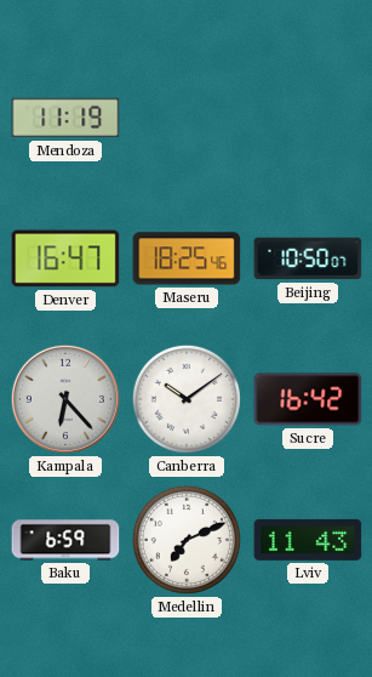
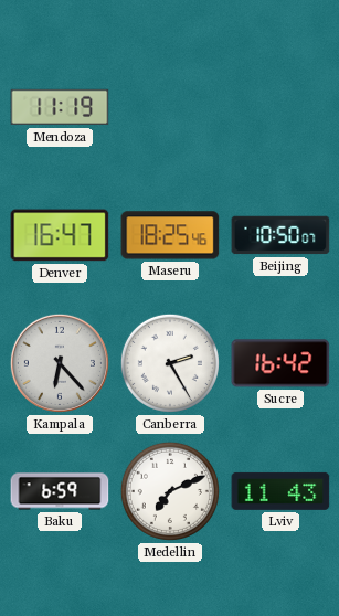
Canberra: 10:09 -> 2:25
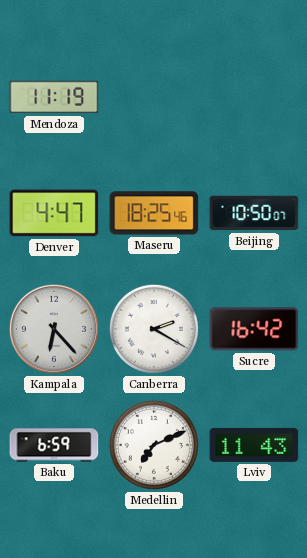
Denver: 16:47 -> 4:47
Canberra: 2:25 -> 2:20
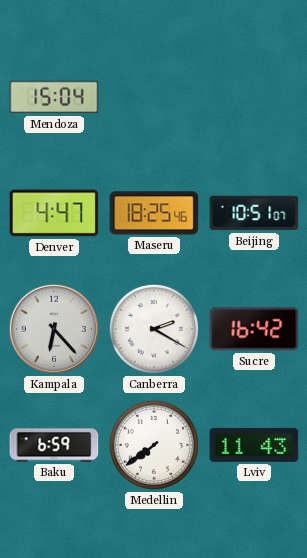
Mendoza: 11:19 -> 15:04
Beijing: 10:50 -> 10:51
Medellin: 7:11 -> 7:39
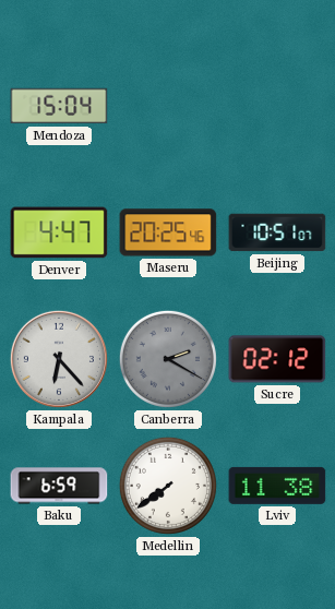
Maseru: 18:25 -> 20:25
Canberra dial: white -> grey
Sucre: 16:42 -> 02:12
Lviv: 11:43 -> 11:38
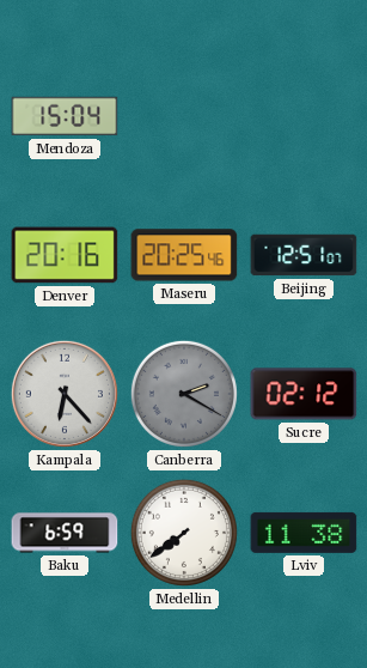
Denver: 4:47 -> 20:16
Beijing: 10:51 -> 12:51
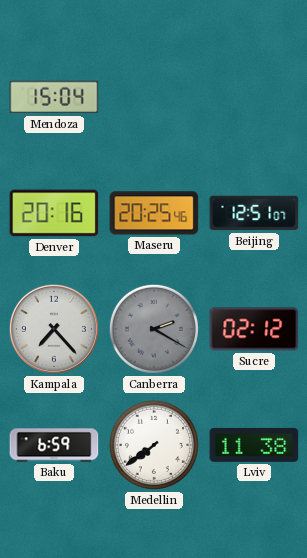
Kampala: 6:23 -> 7:23
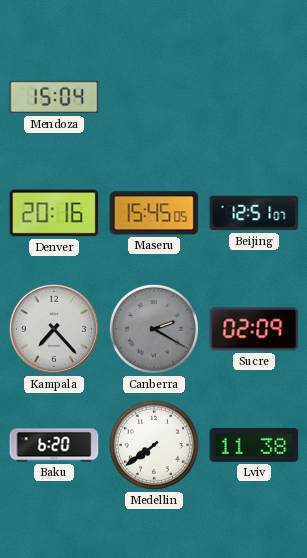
Maseru: 20:25 -> 15:45
Sucre: 02:12 -> 02:09
Baku: 6:59 -> 6:20
